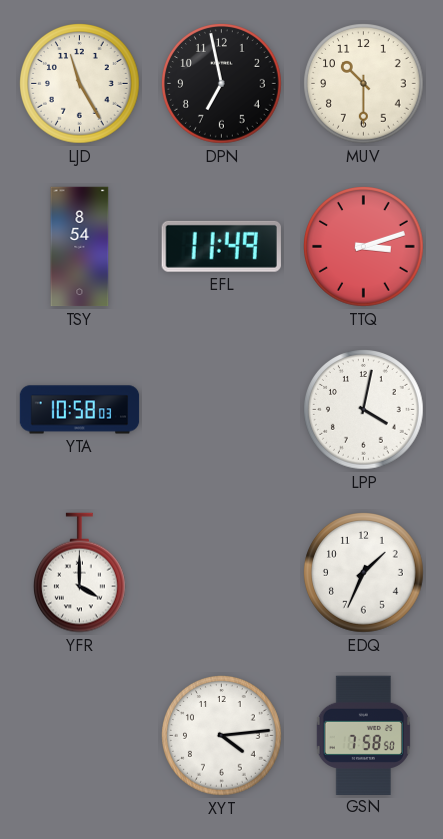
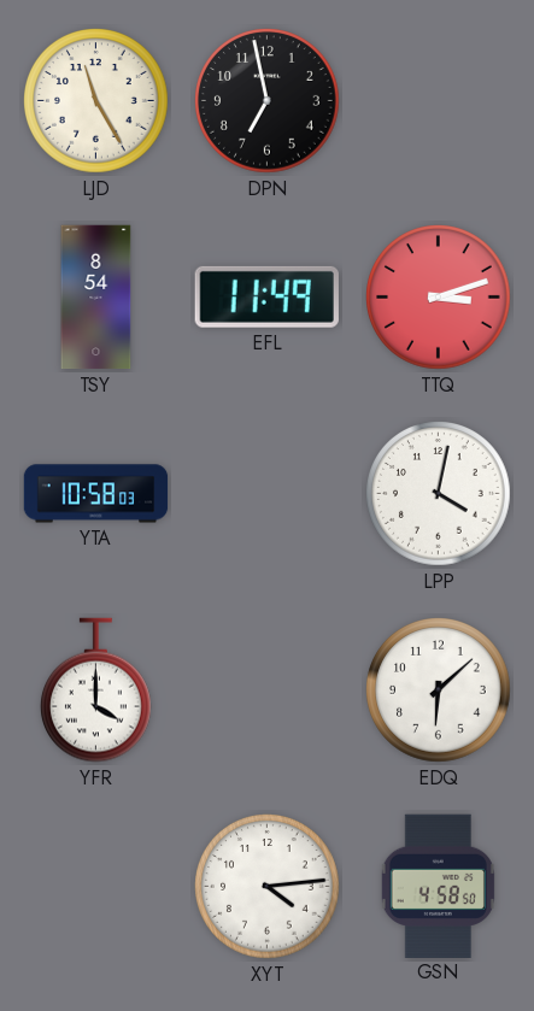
MUV: 10:30 -> none
EDQ: 1:34 -> 6:08
GSN: 7:58 -> 4:58
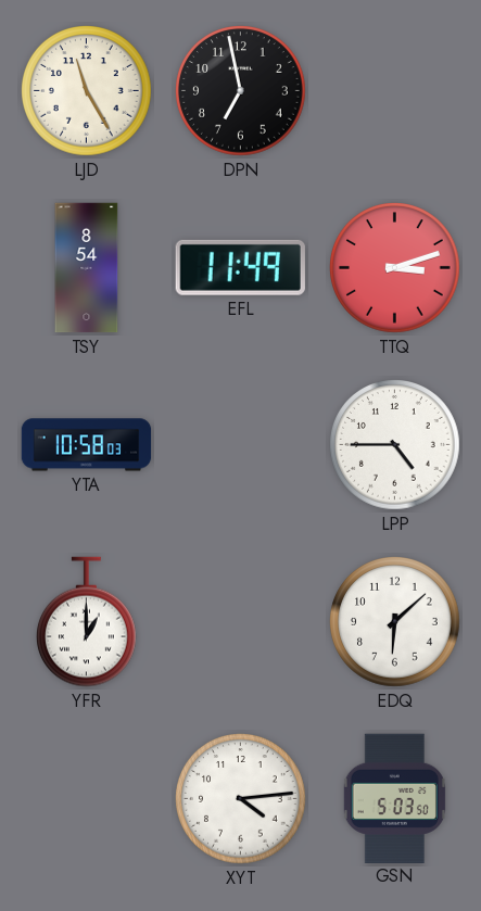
LPP: 4:02 -> 4:45
YFR: 4:00 -> 1:00
GSN: 4:58 -> 5:03
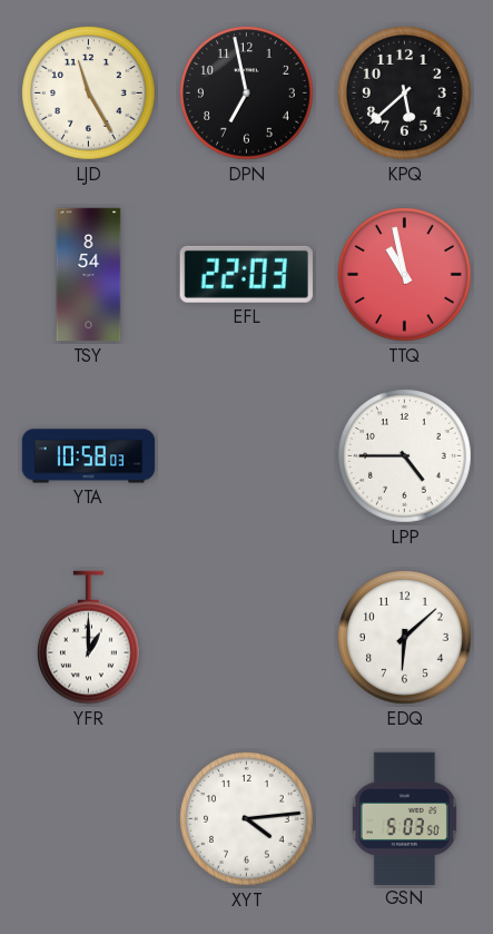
KPQ: none -> 5:38
EFL: 11:49 -> 22:03
TTQ: 3:12 -> 10:58
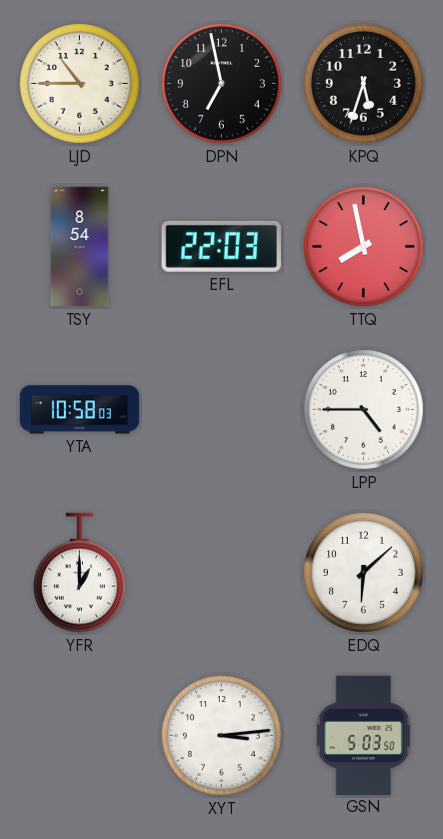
LJD: 11:25 -> 10:45
KPQ: 5:38 -> 5:33
TTQ: 10:58 -> 7:58
XYT: 4:14 -> 3:14
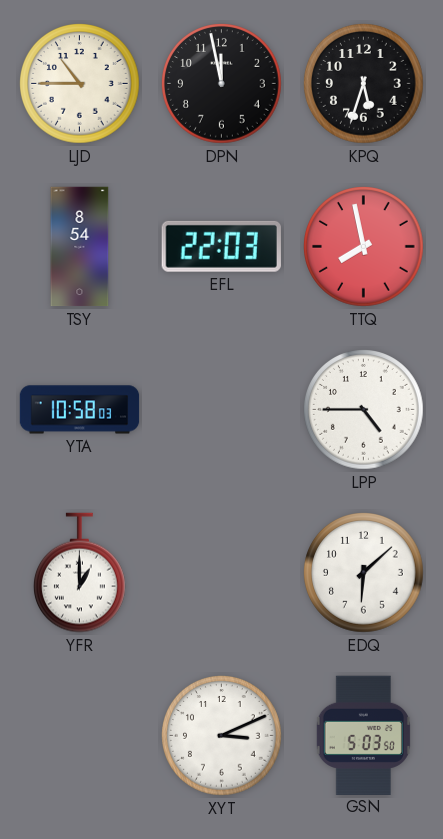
DPN: 6:58 -> 11:58
XYT: 3:14 -> 3:11
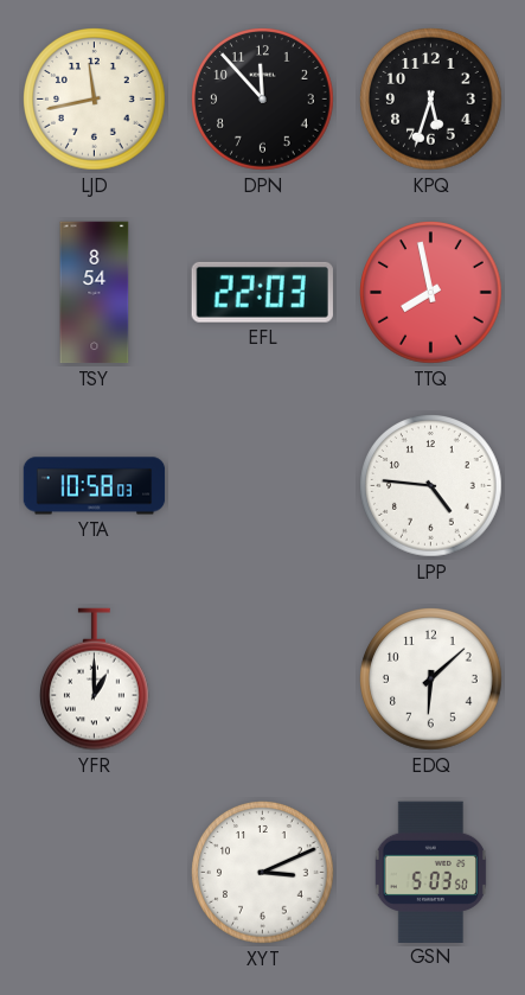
LJD: 10:45 -> 11:43
DPN: 11:58 -> 11:53
LPP: 4:45 -> 4:46
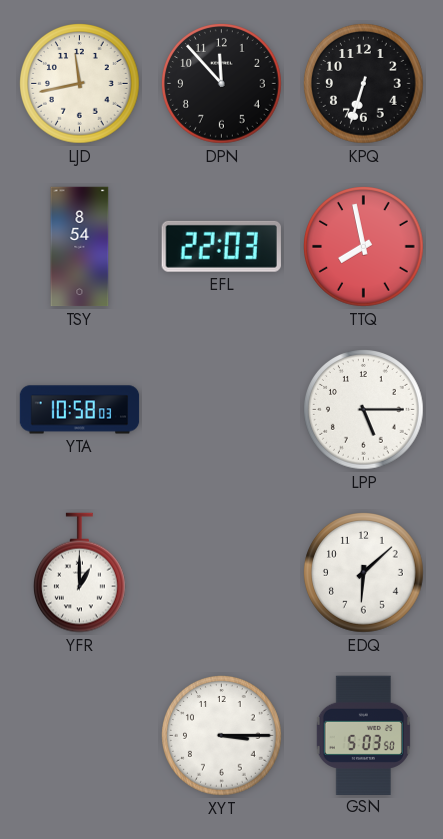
KPQ: 5:33 -> 6:33
LPP: 4:46 -> 5:15
XYT: 3:11 -> 3:15
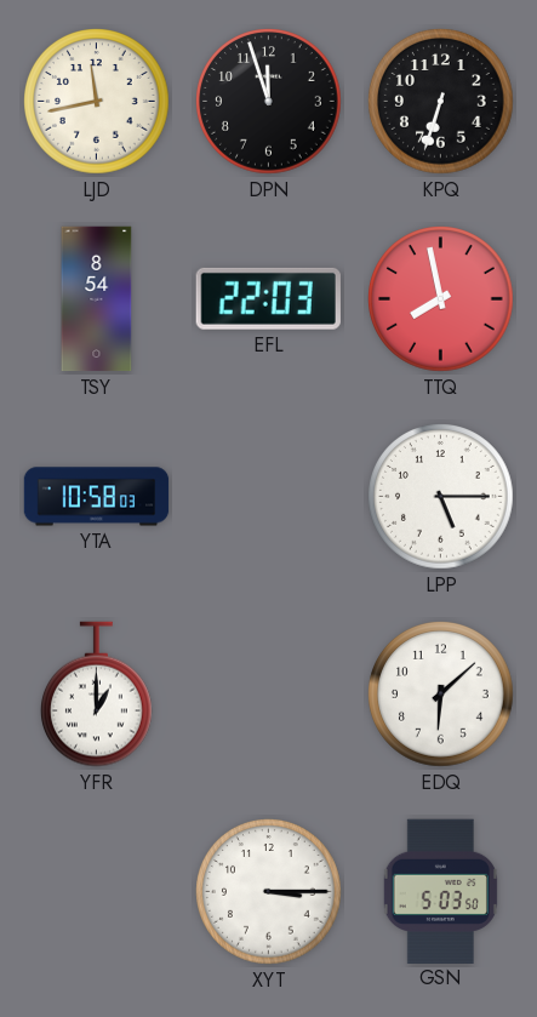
DPN: 11:53 -> 11:57
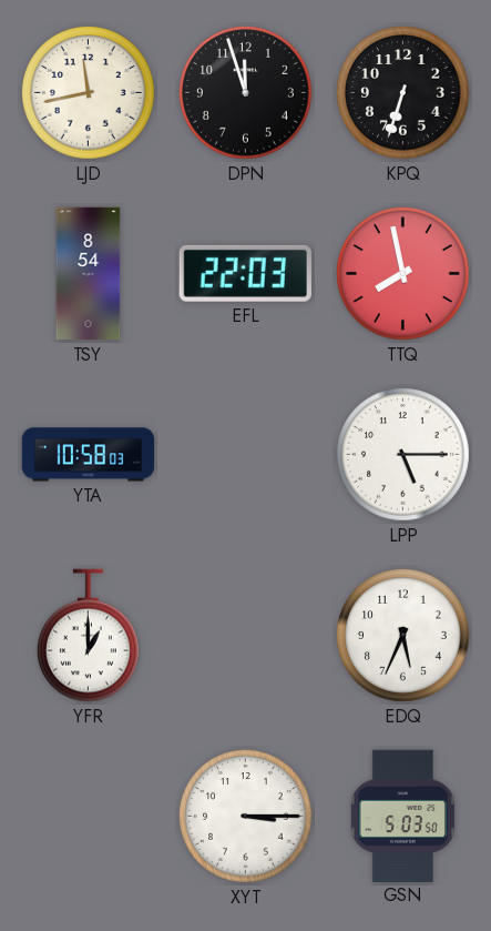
EDQ: 6:08 -> 5:34
